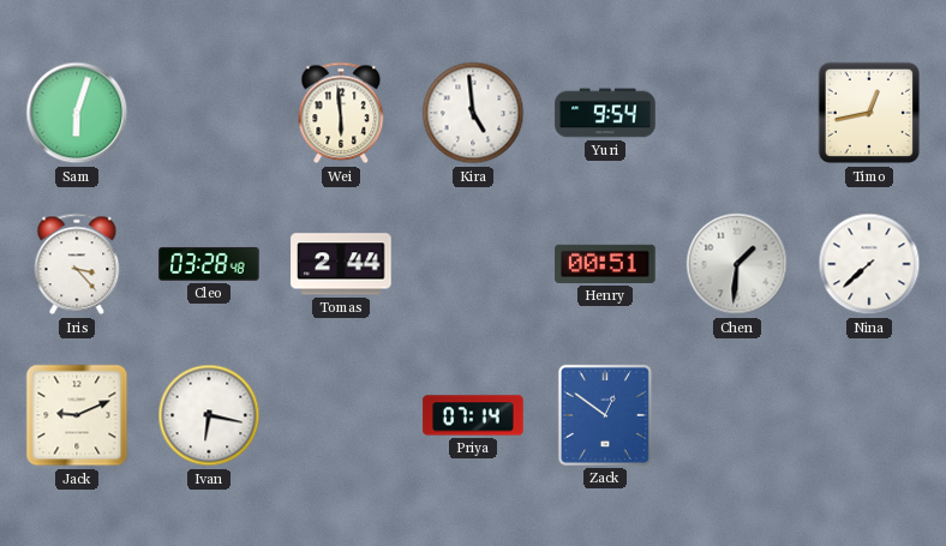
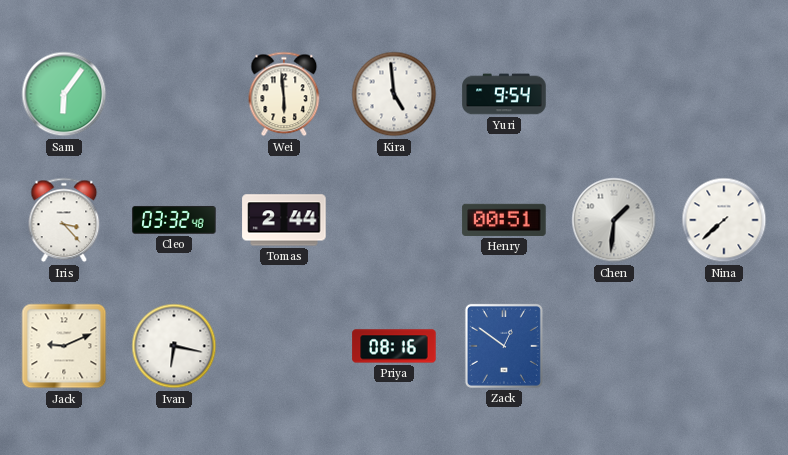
Sam: 6:03 -> 6:06
Timo: 12:43 -> none
Cleo: 03:28 -> 03:32
Priya: 07:14 -> 08:16
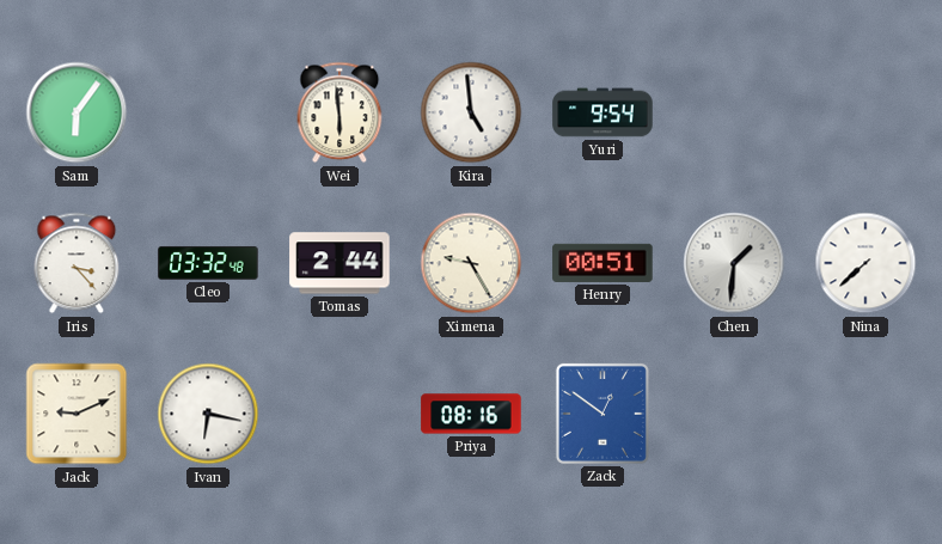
Ximena: none -> 9:25
